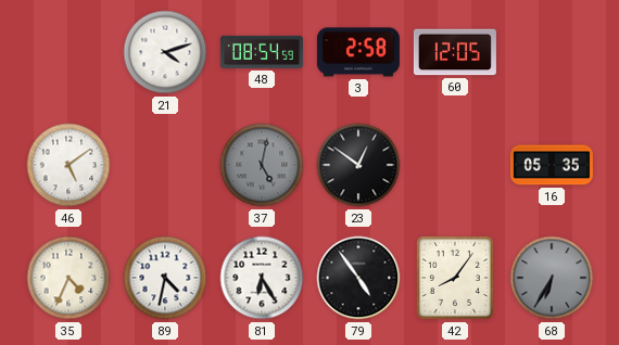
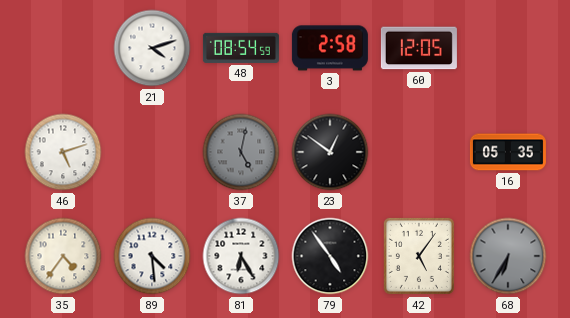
46: 5:09 -> 5:12
35: 4:34 -> 4:36
89: 4:32 -> 4:29
42: 8:06 -> 5:06
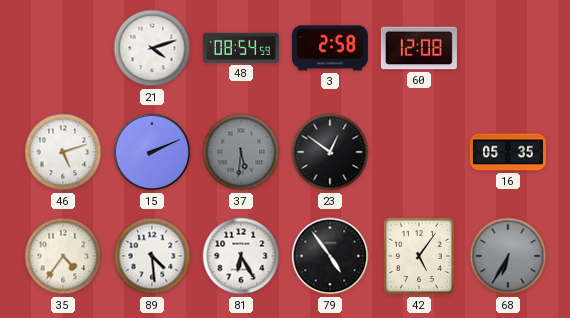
60: 12:05 -> 12:08
15: none -> 2:11
37: 5:02 -> 5:31
